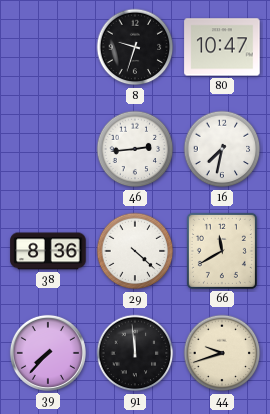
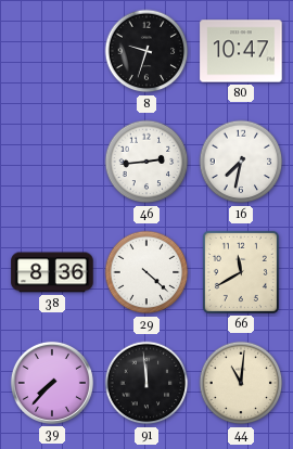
44: 9:42 -> 11:01
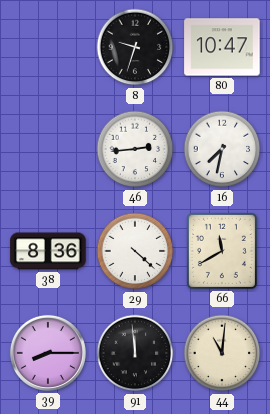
39: 7:37 -> 8:15
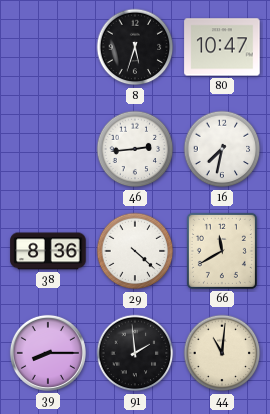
8: 9:33 -> 5:33
91: 11:59 -> 1:59
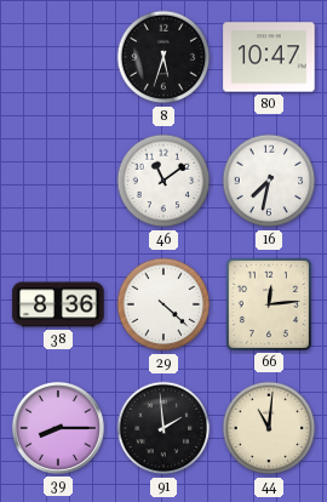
46: 2:44 -> 11:09
66: 11:40 -> 12:14
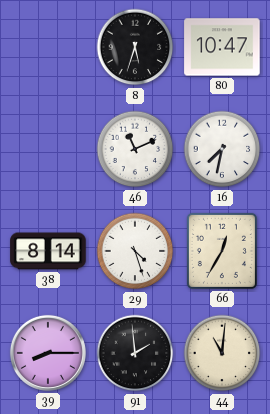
46: 11:09 -> 11:11
38: 8:36 -> 8:14
29: 4:22 -> 4:27
66: 12:14 -> 12:35
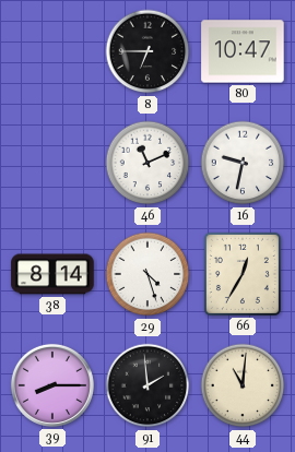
8: 5:33 -> 6:45
16: 7:32 -> 9:32
